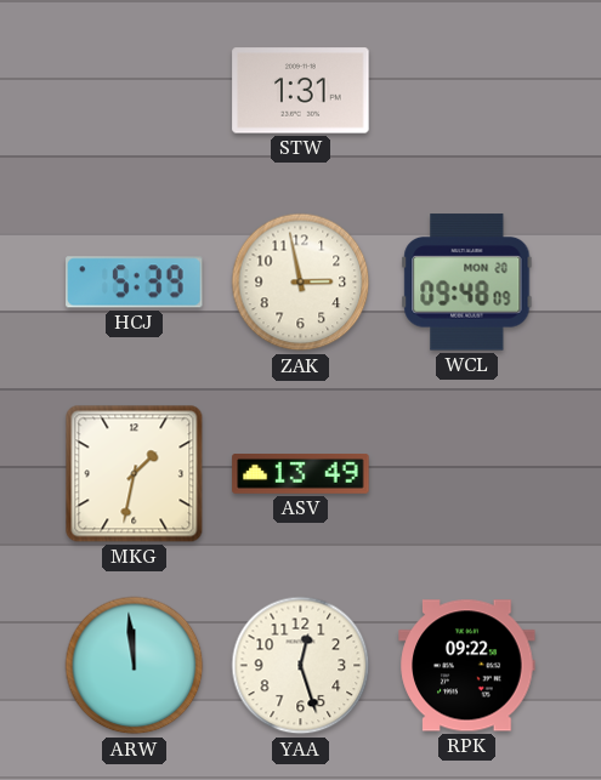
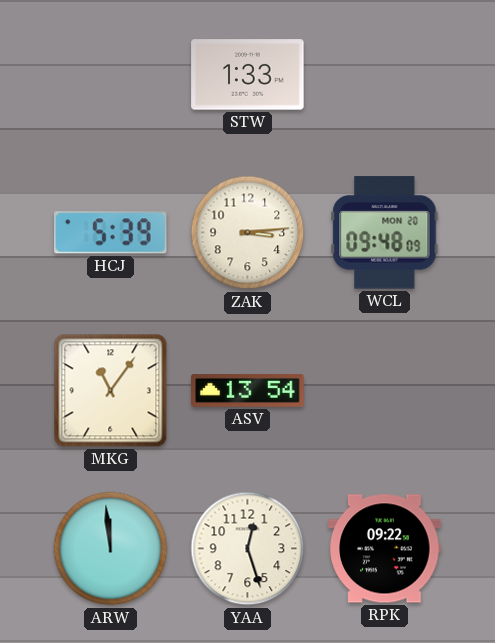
STW: 1:31 -> 1:33
ZAK: 2:58 -> 3:14
MKG: 1:32 -> 11:06
ASV: 13:49 -> 13:54
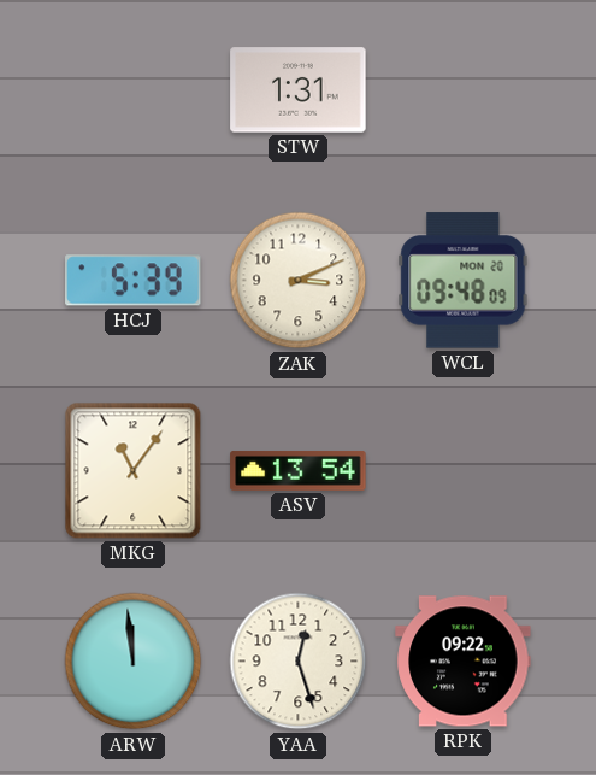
STW: 1:33 -> 1:31
ZAK: 3:14 -> 3:11
